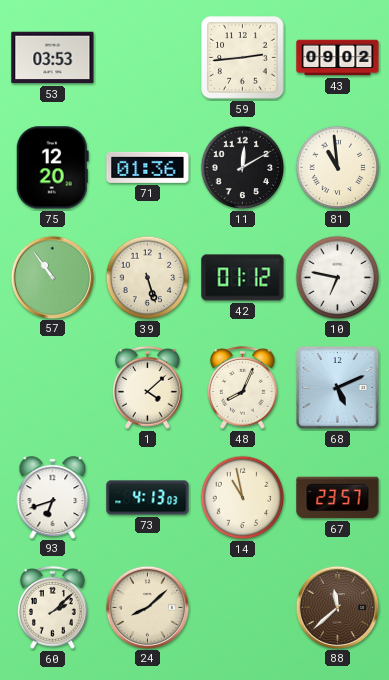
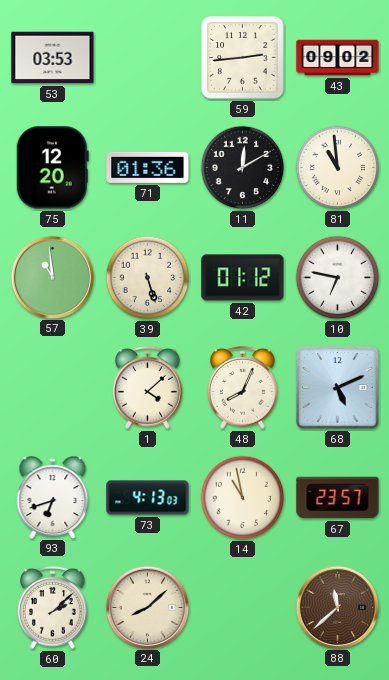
57: 10:54 -> 10:59
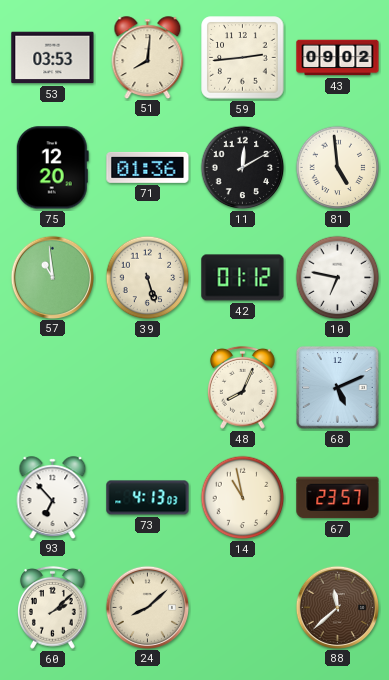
51: none -> 8:01
81: 10:59 -> 4:59
1: 4:08 -> none
93: 6:42 -> 6:53
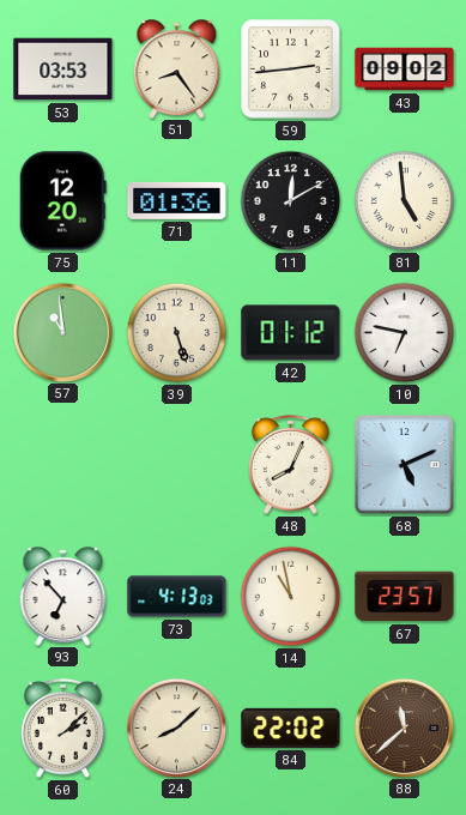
51: 8:01 -> 8:24
84: none -> 22:02
